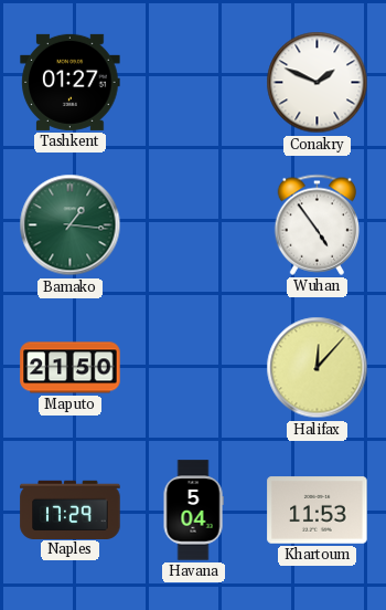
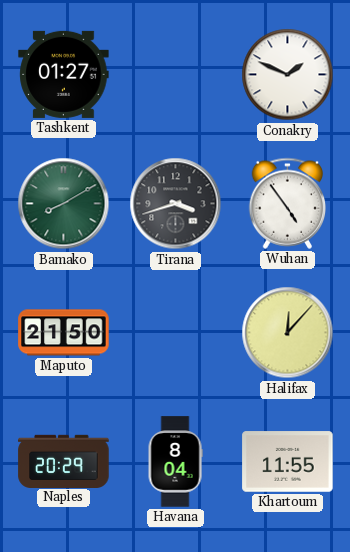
Bamako: 1:16 -> 8:10
Tirana: none -> 3:42
Naples: 17:29 -> 20:29
Havana: 5:04 -> 8:04
Khartoum: 11:53 -> 11:55
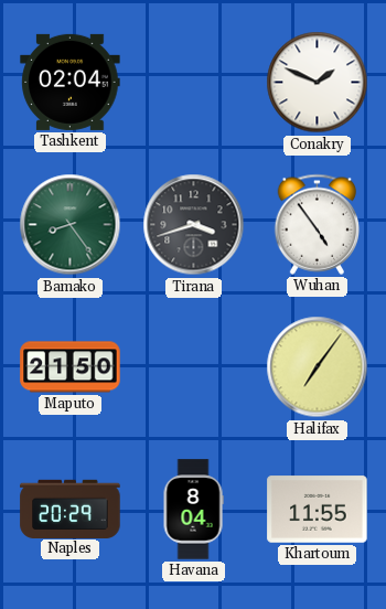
Tashkent: 01:27 -> 02:04
Bamako: 8:10 -> 8:24
Halifax: 12:07 -> 7:06
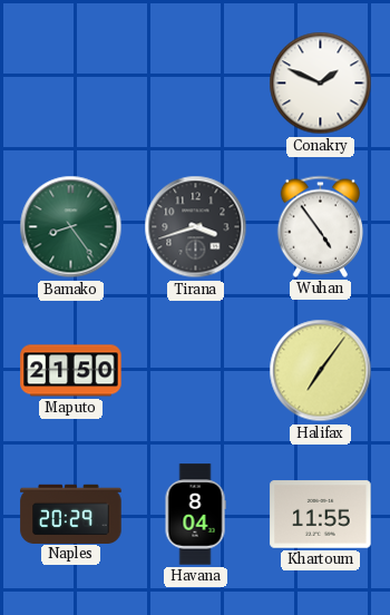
Tashkent: 02:04 -> none
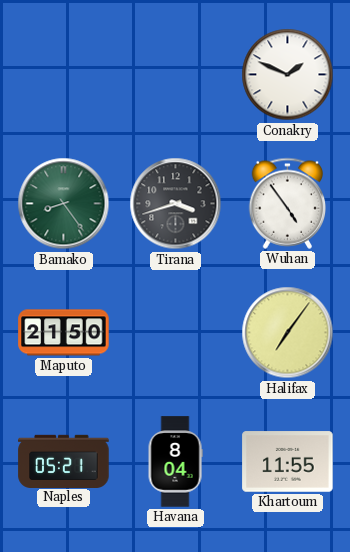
Naples: 20:29 -> 05:21
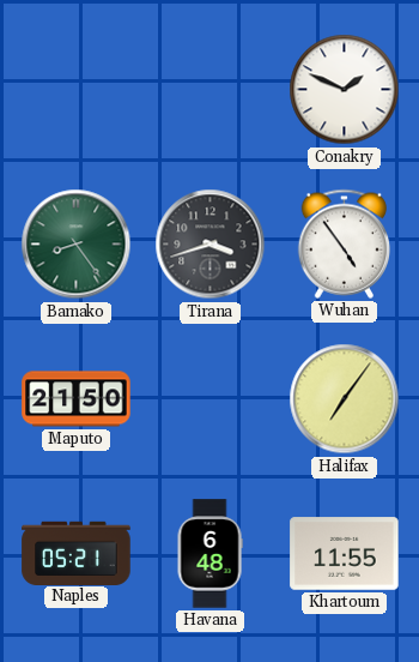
Havana: 8:04 -> 6:48
